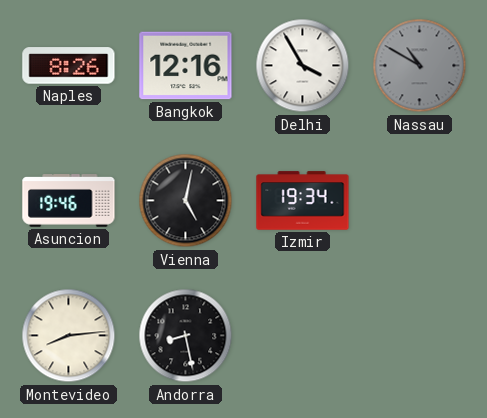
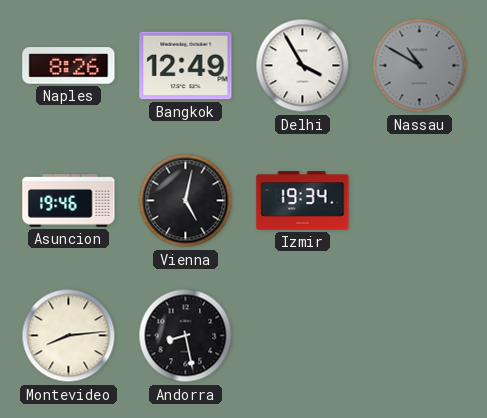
Bangkok: 12:16 -> 12:49
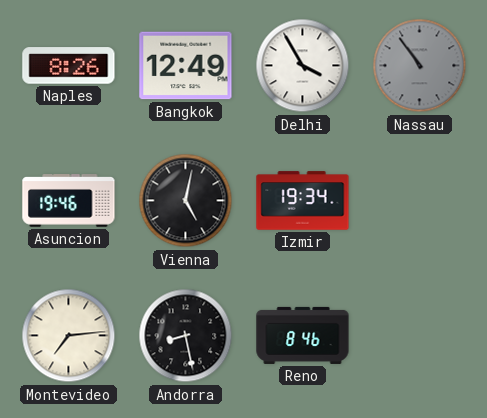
Nassau: 10:50 -> 10:54
Montevideo: 8:14 -> 7:14
Reno: none -> 8:46
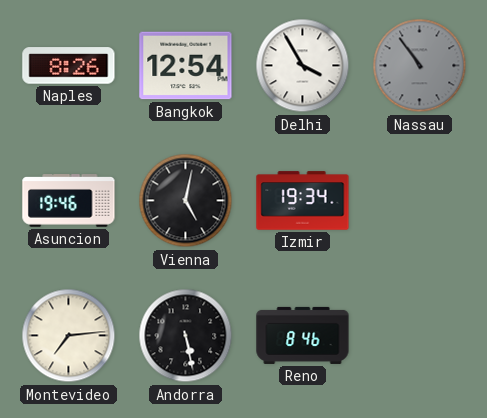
Bangkok: 12:49 -> 12:54
Andorra: 8:28 -> 5:28
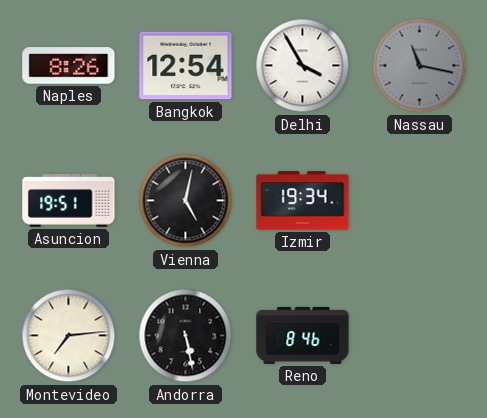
Nassau: 10:54 -> 11:17
Asuncion: 19:46 -> 19:51
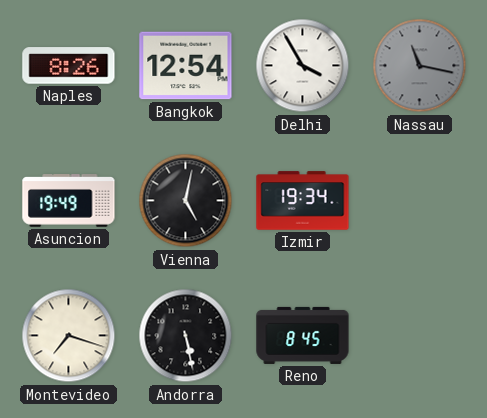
Asuncion: 19:51 -> 19:49
Montevideo: 7:14 -> 7:18
Reno: 8:46 -> 8:45
